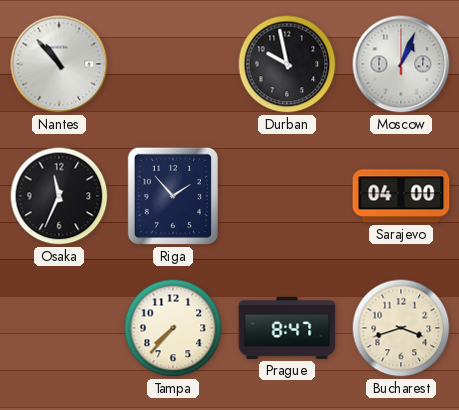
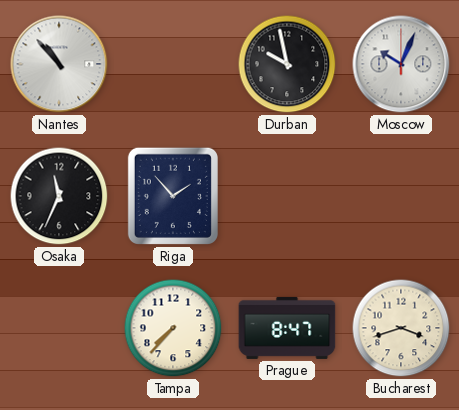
Moscow: 1:04 -> 10:04
Sarajevo: 04:00 -> none
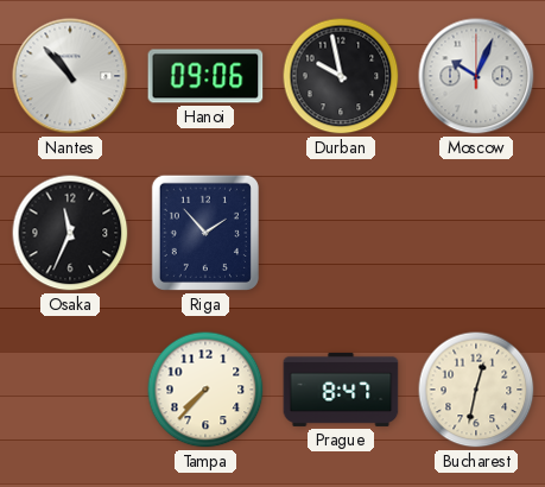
Hanoi: none -> 09:06
Bucharest: 3:42 -> 12:32
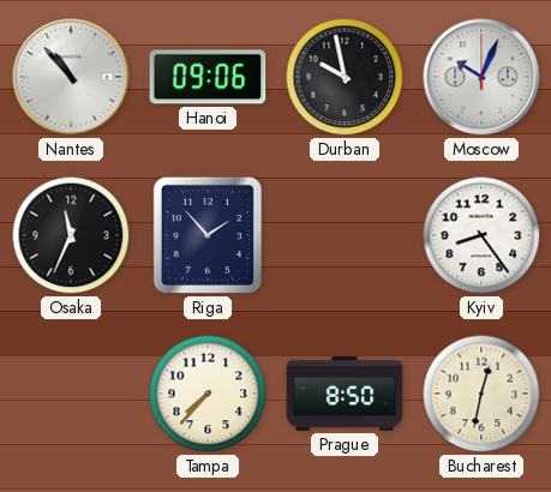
Kyiv: none -> 8:24
Prague: 8:47 -> 8:50
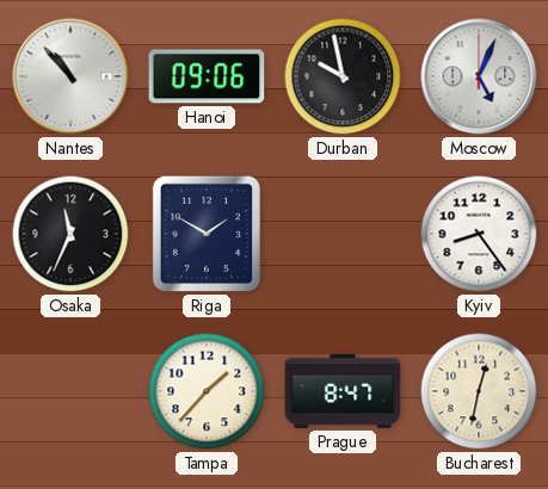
Moscow: 10:04 -> 5:04
Riga: 1:53 -> 1:50
Tampa: 7:37 -> 1:37
Prague: 8:50 -> 8:47
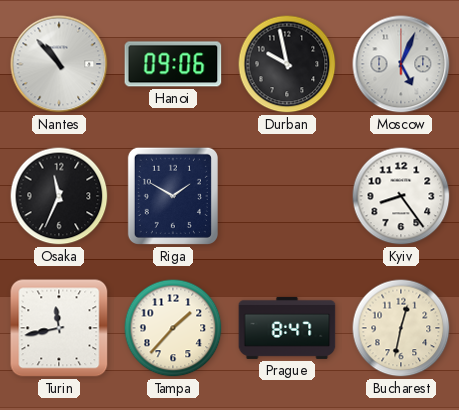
Turin: none -> 11:43
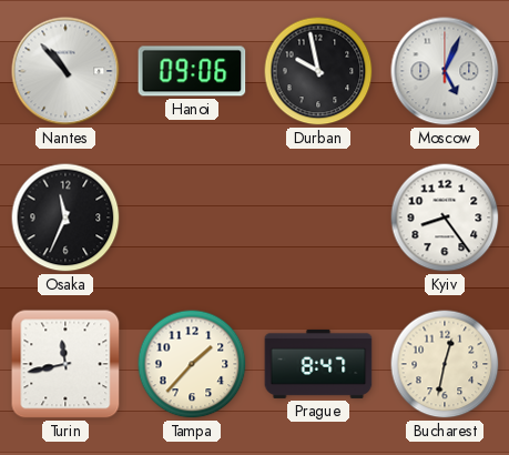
Riga: 1:50 -> none
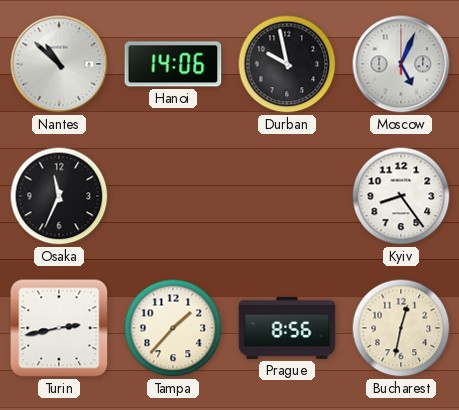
Nantes: 10:53 -> 10:52
Hanoi: 09:06 -> 14:06
Turin: 11:43 -> 2:43
Prague: 8:47 -> 8:56
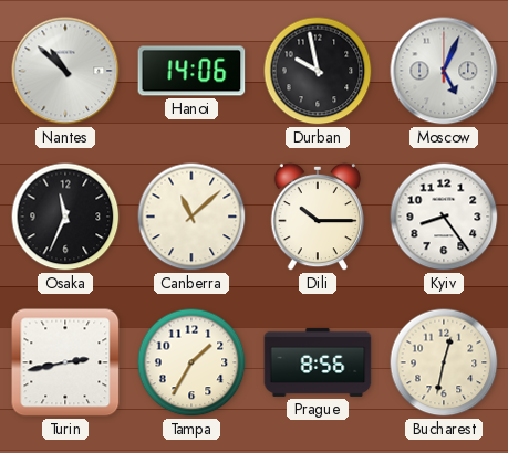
Canberra: none -> 11:08
Dili: none -> 10:15
Tampa: 1:37 -> 1:35
